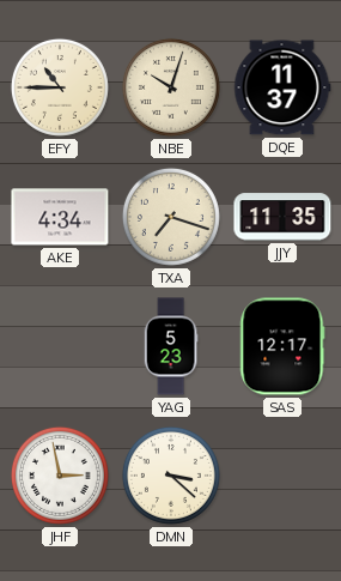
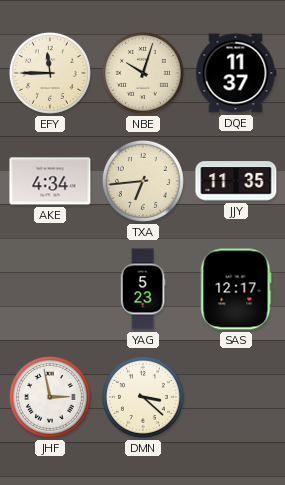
EFY: 10:45 -> 11:45
TXA: 7:18 -> 6:44
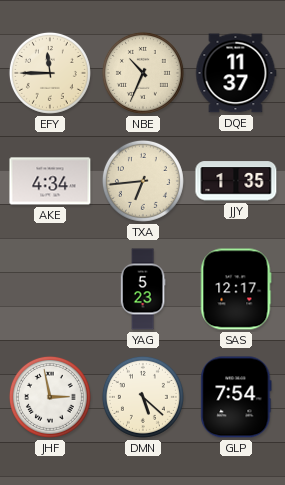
NBE: 10:03 -> 10:34
JJY: 11:35 -> 1:35
DMN: 3:22 -> 5:22
GLP: none -> 7:54
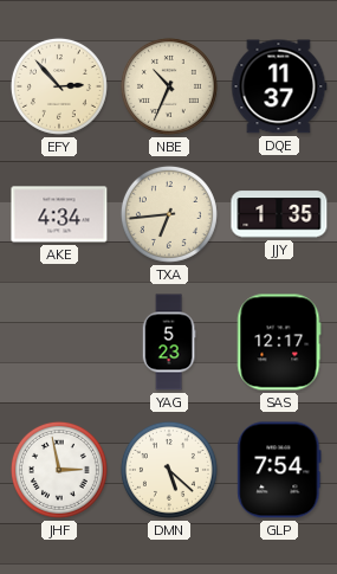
EFY: 11:45 -> 2:53
